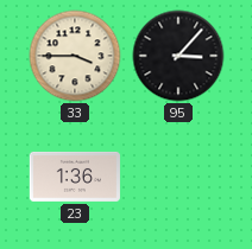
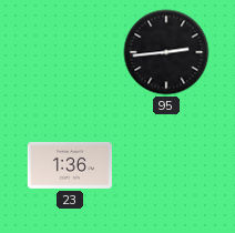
33: 3:45 -> none
95: 3:07 -> 2:44
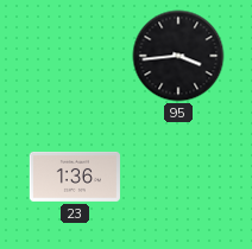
95: 2:44 -> 3:44
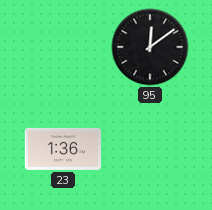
95: 3:44 -> 12:09
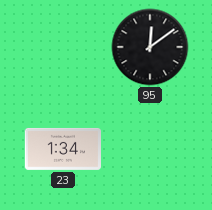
23: 1:36 -> 1:34
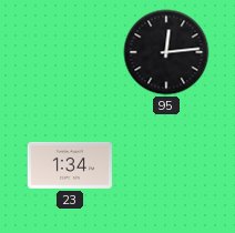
95: 12:09 -> 12:14
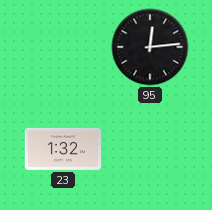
23: 1:34 -> 1:32
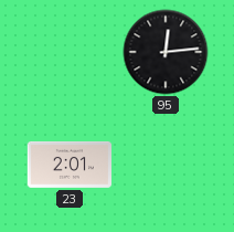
23: 1:32 -> 2:01
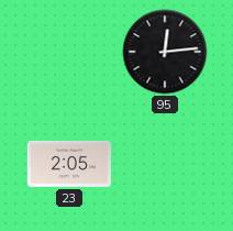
23: 2:01 -> 2:05
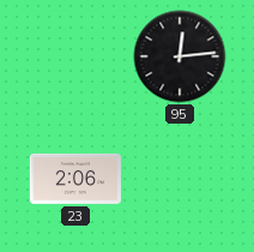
23: 2:05 -> 2:06
